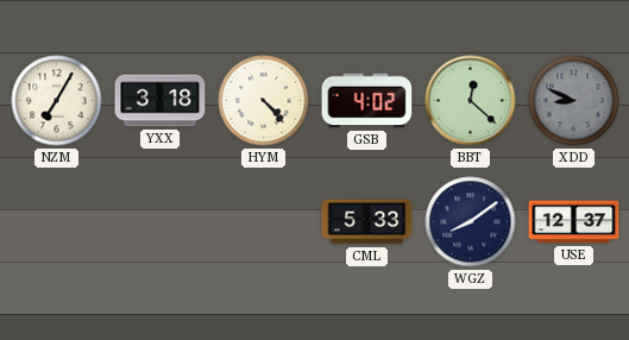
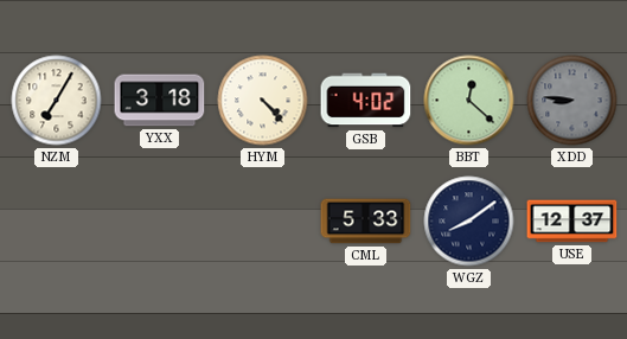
XDD: 8:49 -> 8:46
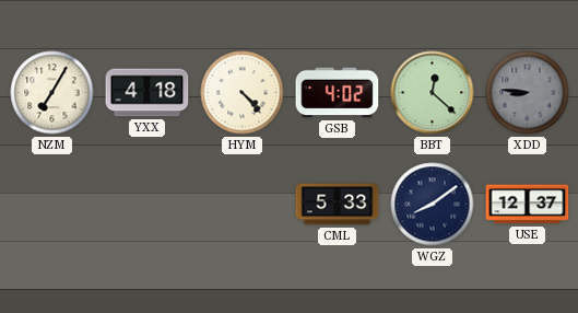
YXX: 3:18 -> 4:18
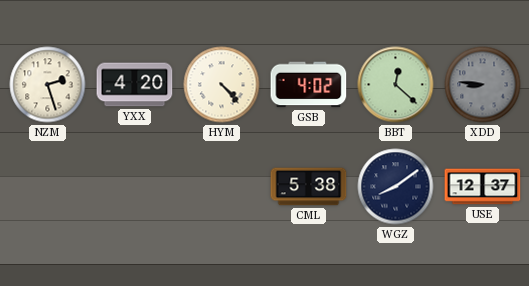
NZM: 7:05 -> 2:27
YXX: 4:18 -> 4:20
CML: 5:33 -> 5:38
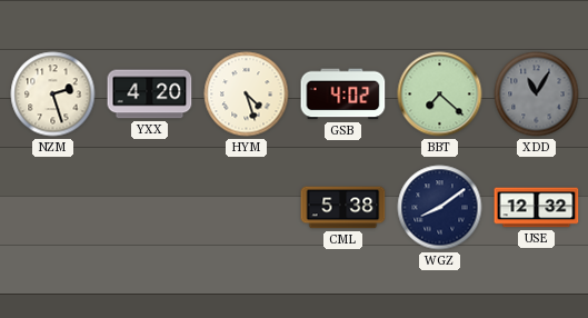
HYM: 4:23 -> 4:27
BBT: 12:22 -> 7:22
XDD: 8:46 -> 11:05
USE: 12:37 -> 12:32
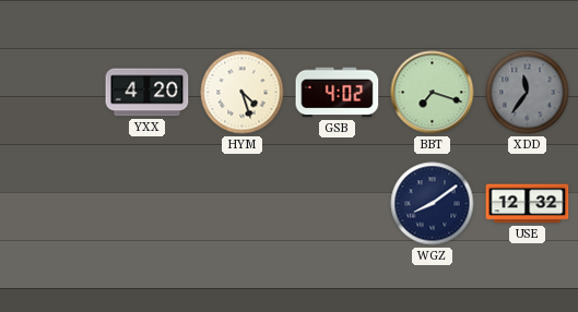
NZM: 2:27 -> none
BBT: 7:22 -> 7:18
XDD: 11:05 -> 11:36
CML: 5:38 -> none
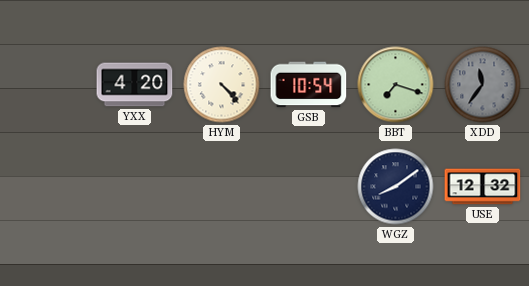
HYM: 4:27 -> 4:23
GSB: 4:02 -> 10:54
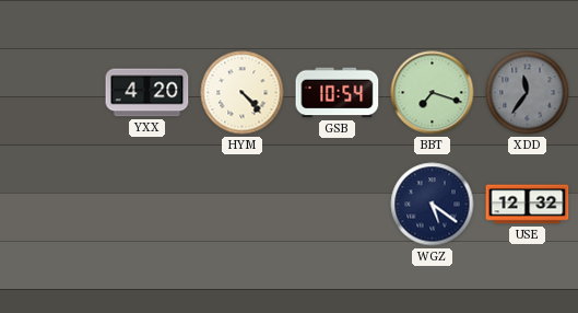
WGZ: 8:09 -> 5:21
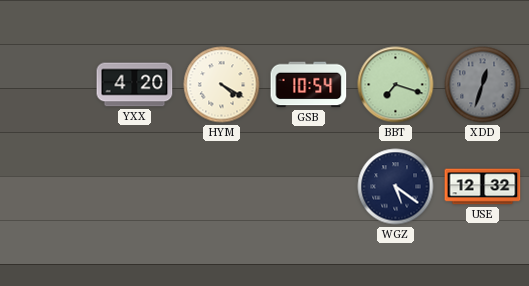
HYM: 4:23 -> 4:20
XDD: 11:36 -> 12:33
